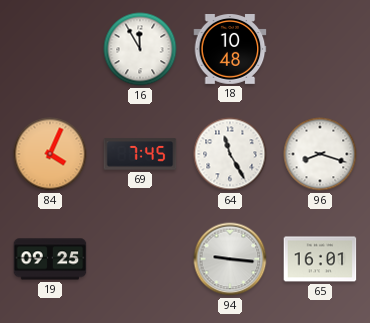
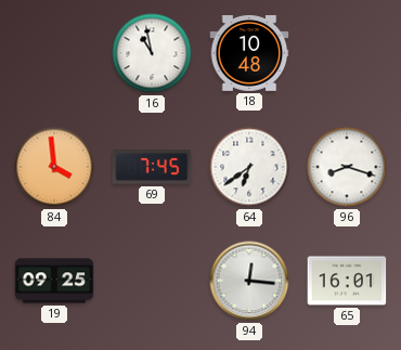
16: 11:55 -> 10:58
84: 4:04 -> 3:59
64: 11:25 -> 6:39
94: 9:16 -> 12:16
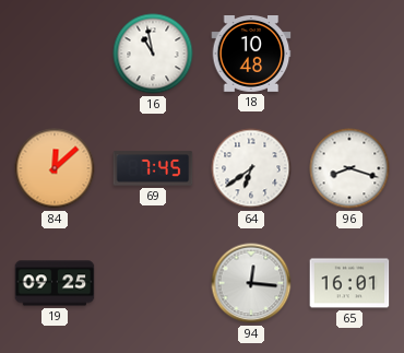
84: 3:59 -> 12:08
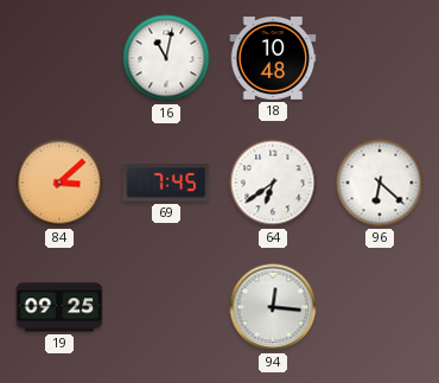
16: 10:58 -> 11:02
84: 12:08 -> 3:08
96: 8:18 -> 6:22
65: 16:01 -> none
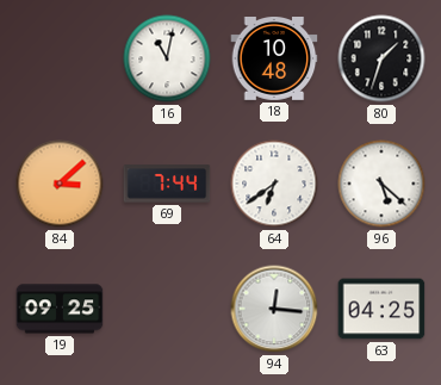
80: none -> 1:33
69: 7:45 -> 7:44
96: 6:22 -> 5:22
63: none -> 04:25
